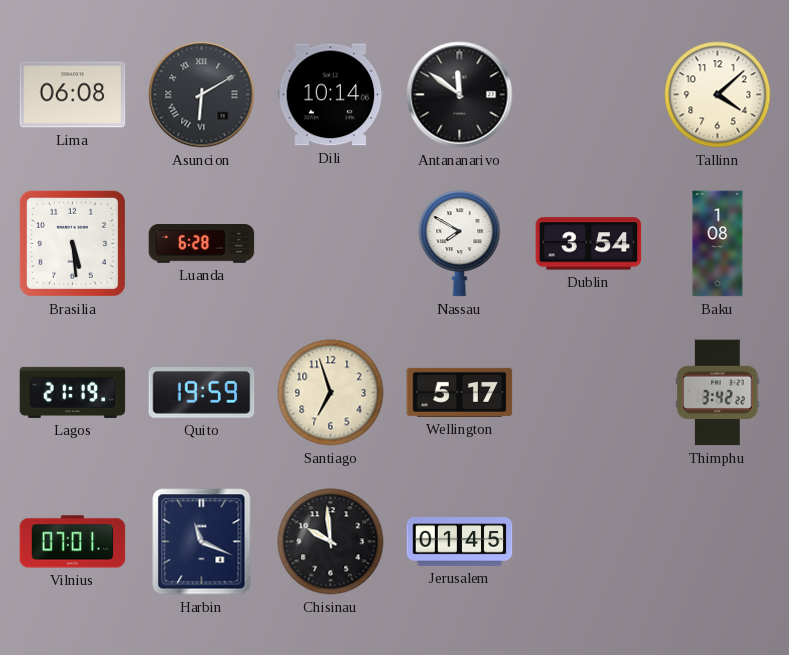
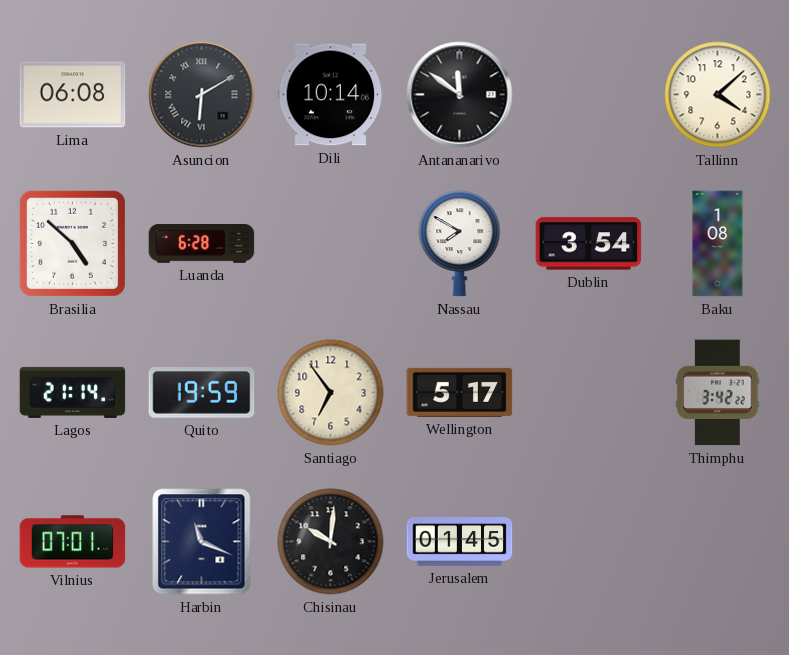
Brasilia: 5:29 -> 4:52
Lagos: 21:19 -> 21:14
Santiago: 6:57 -> 6:54
Chisinau: 9:59 -> 10:01
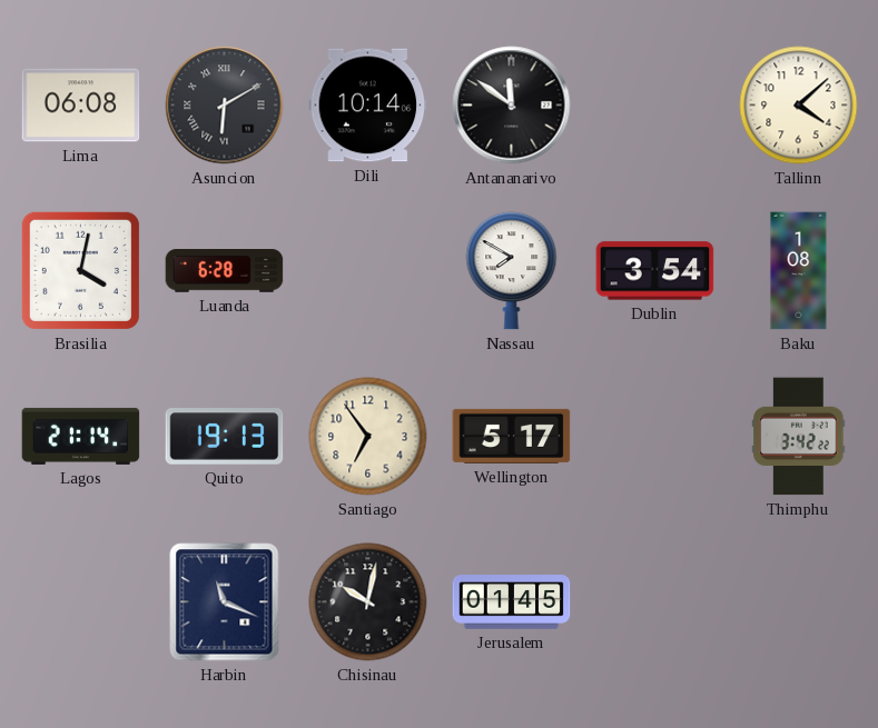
Brasilia: 4:52 -> 4:02
Quito: 19:59 -> 19:13
Vilnius: 07:01 -> none
Chisinau: 10:01 -> 10:02
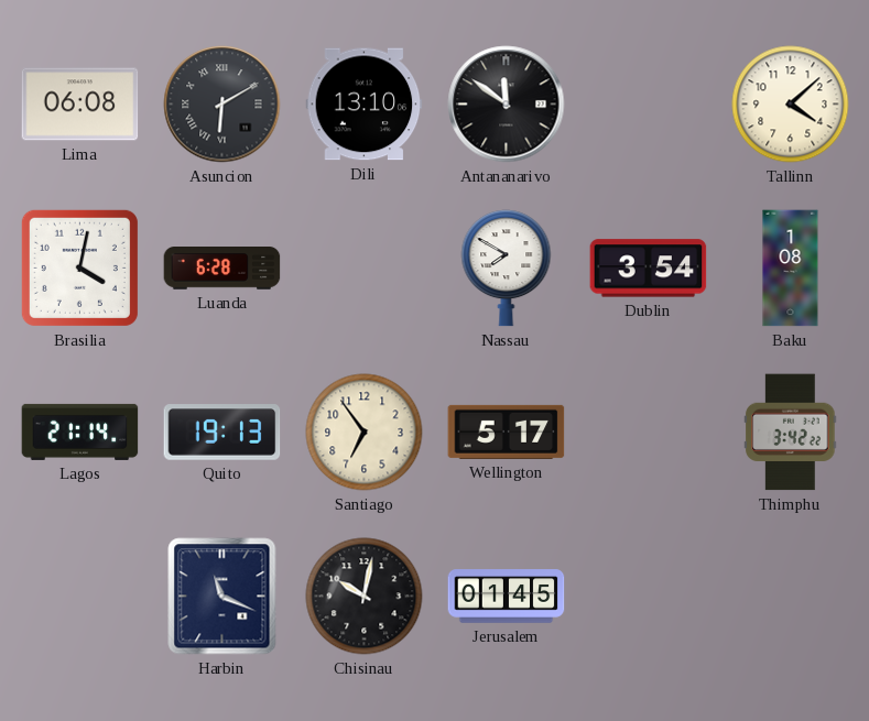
Dili: 10:14 -> 13:10
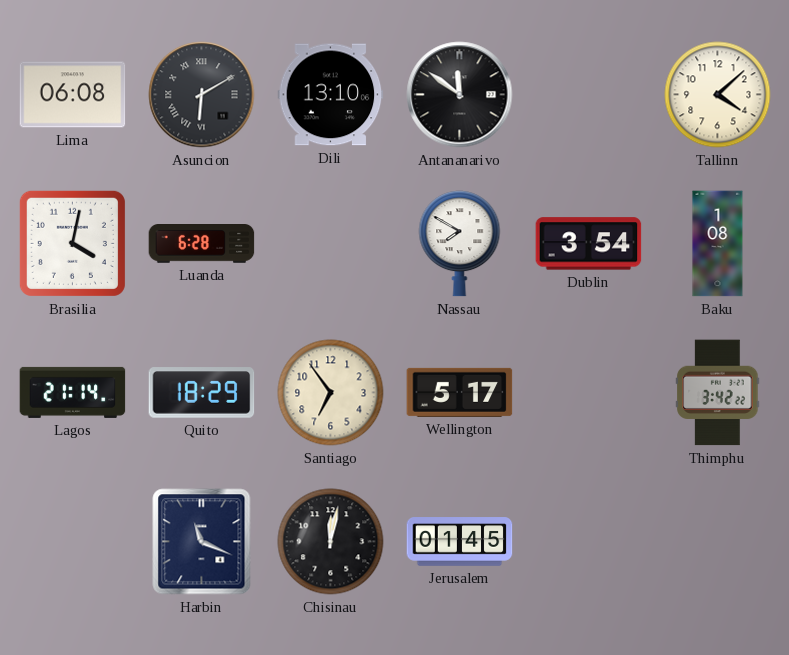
Quito: 19:13 -> 18:29
Chisinau: 10:02 -> 12:02
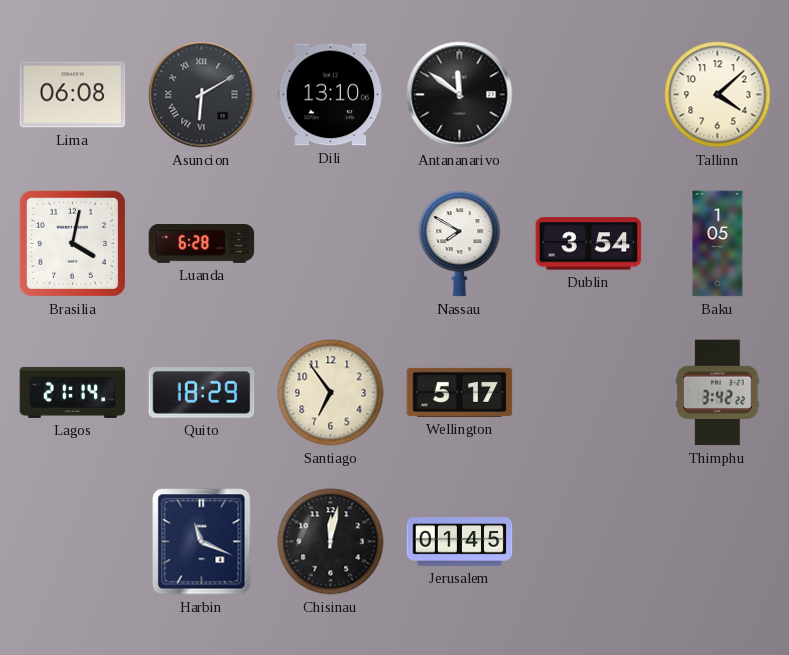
Baku: 1:08 -> 1:05
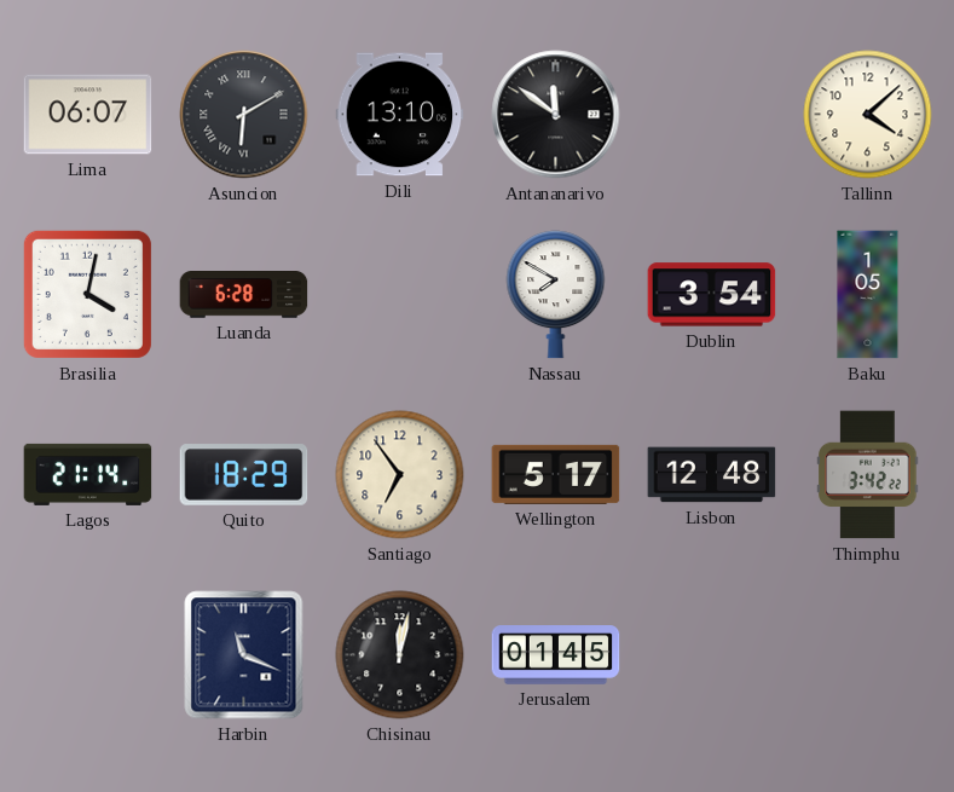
Lima: 06:08 -> 06:07
Lisbon: none -> 12:48
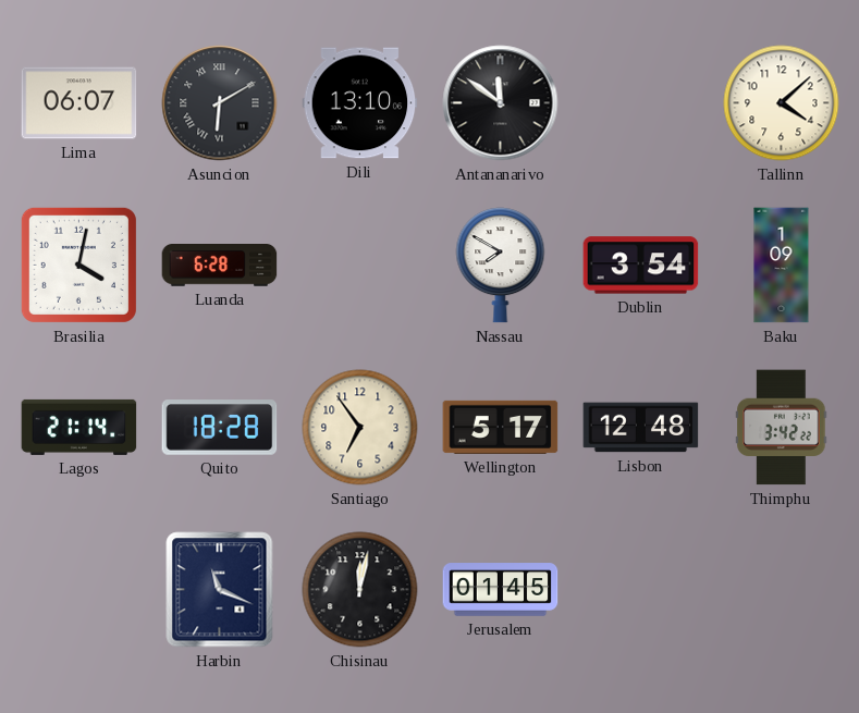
Baku: 1:05 -> 1:09
Quito: 18:29 -> 18:28
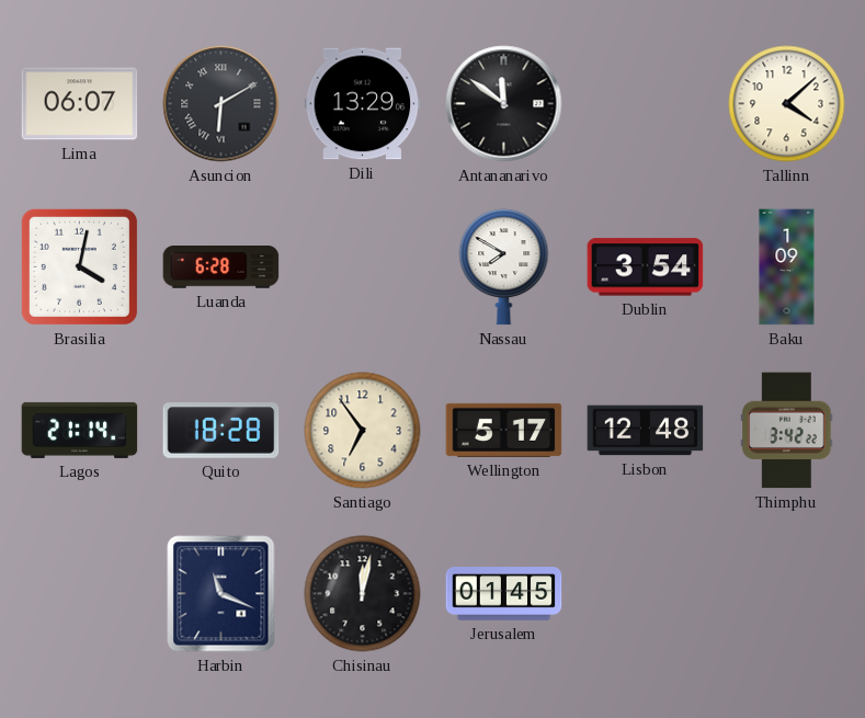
Dili: 13:10 -> 13:29
